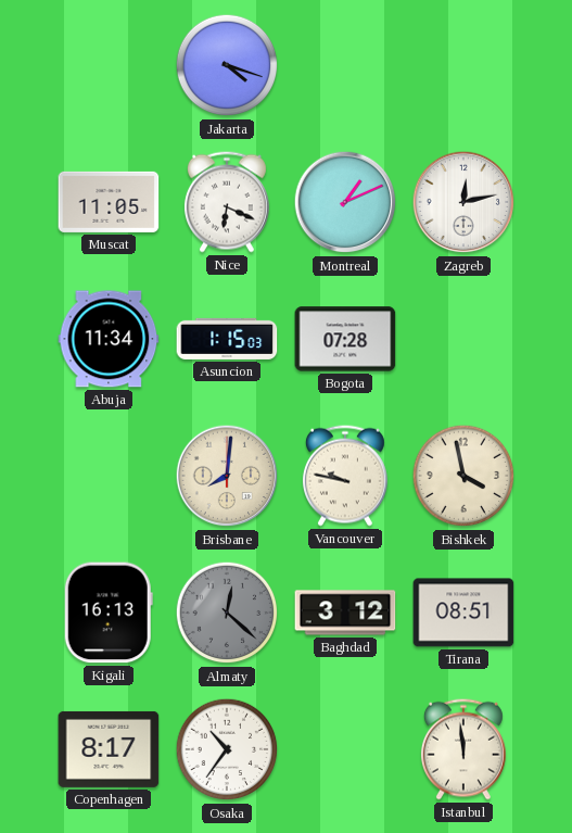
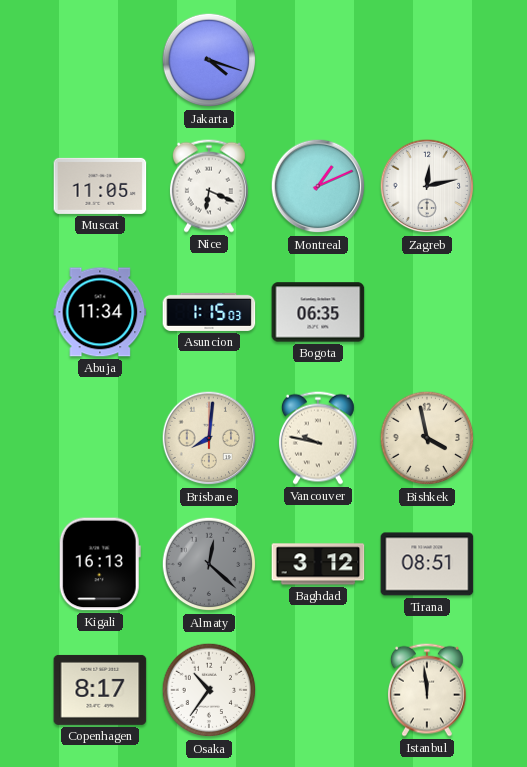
Bogota: 07:28 -> 06:35
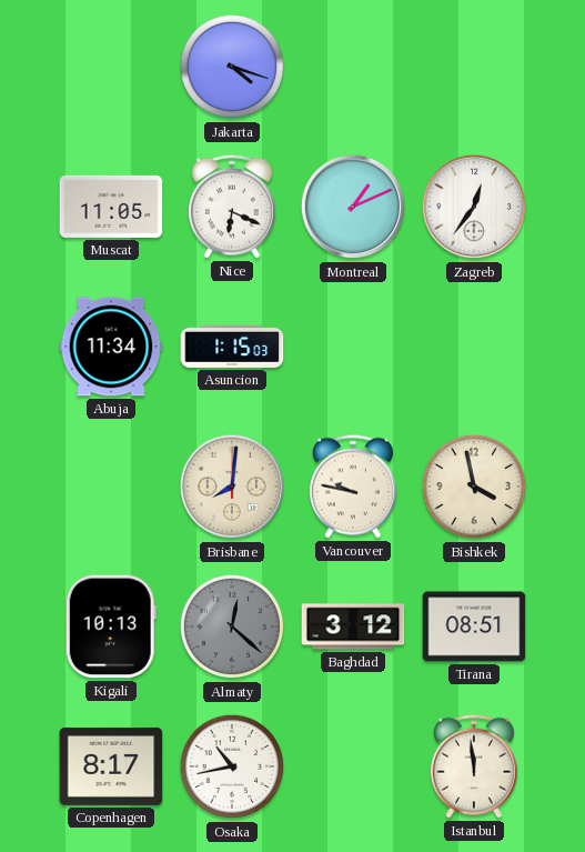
Zagreb: 12:13 -> 12:36
Bogota: 06:35 -> none
Kigali: 16:13 -> 10:13
Osaka: 10:36 -> 10:43
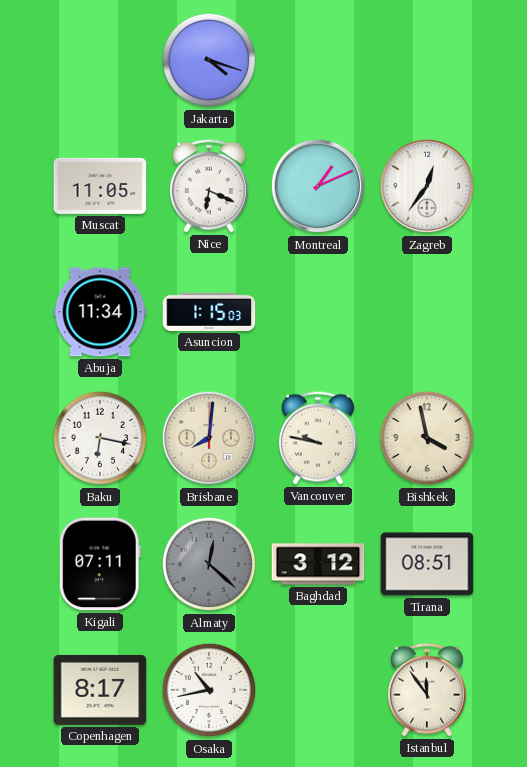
Baku: none -> 6:17
Kigali: 10:13 -> 07:11
Istanbul: 11:59 -> 11:54
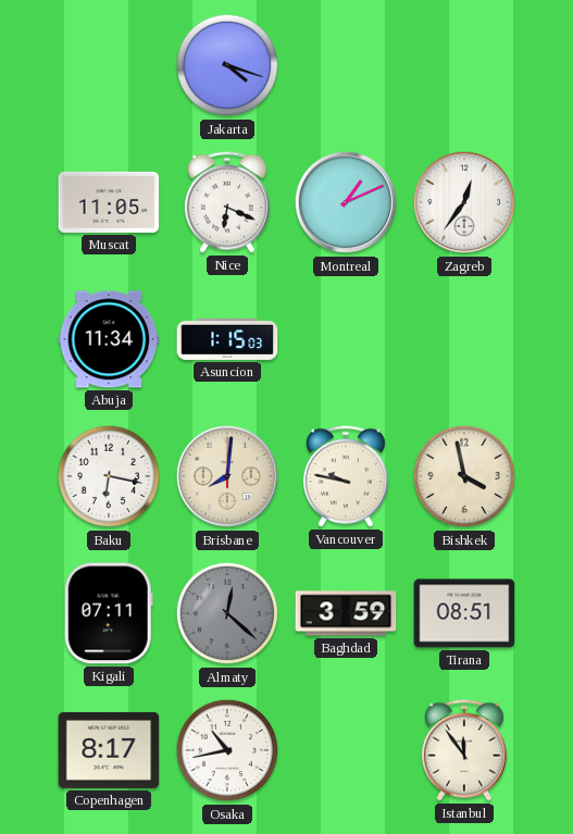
Baghdad: 3:12 -> 3:59
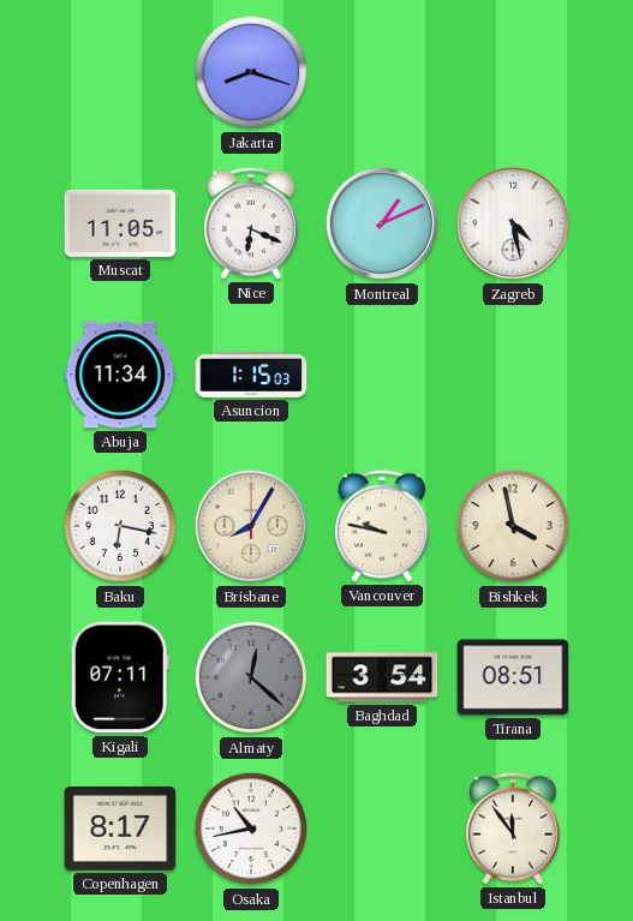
Jakarta: 4:18 -> 8:18
Zagreb: 12:36 -> 4:28
Brisbane: 8:01 -> 8:05
Baghdad: 3:59 -> 3:54
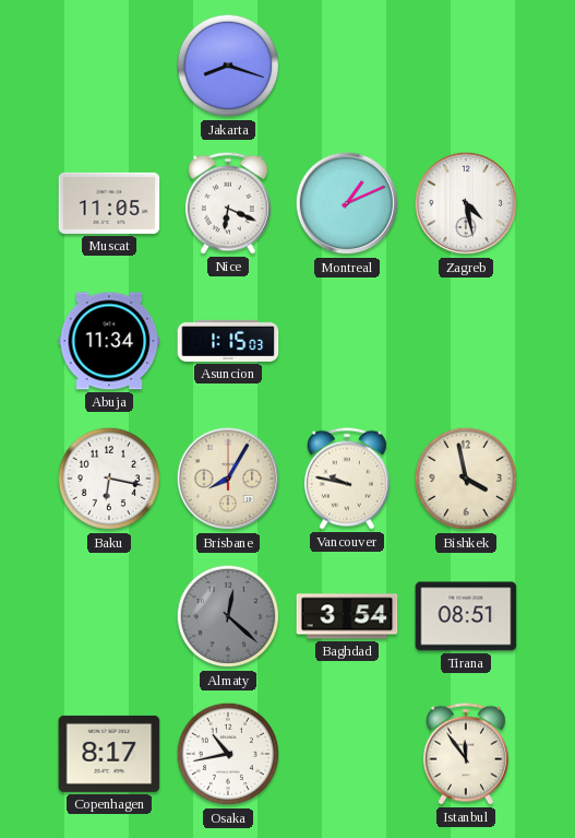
Kigali: 07:11 -> none
